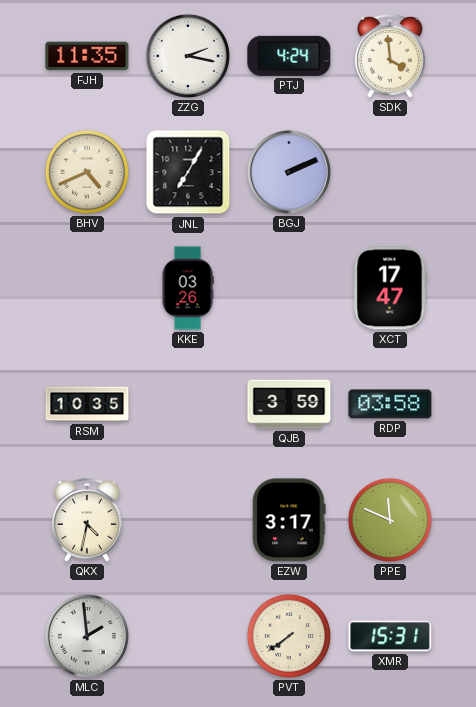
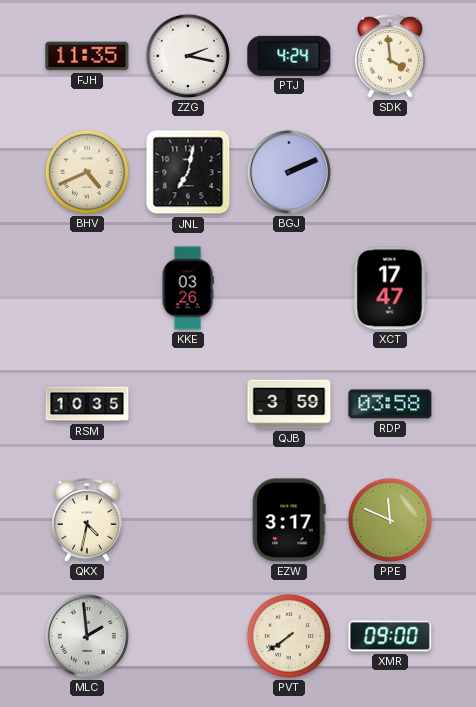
JNL: 7:05 -> 7:02
XMR: 15:31 -> 09:00
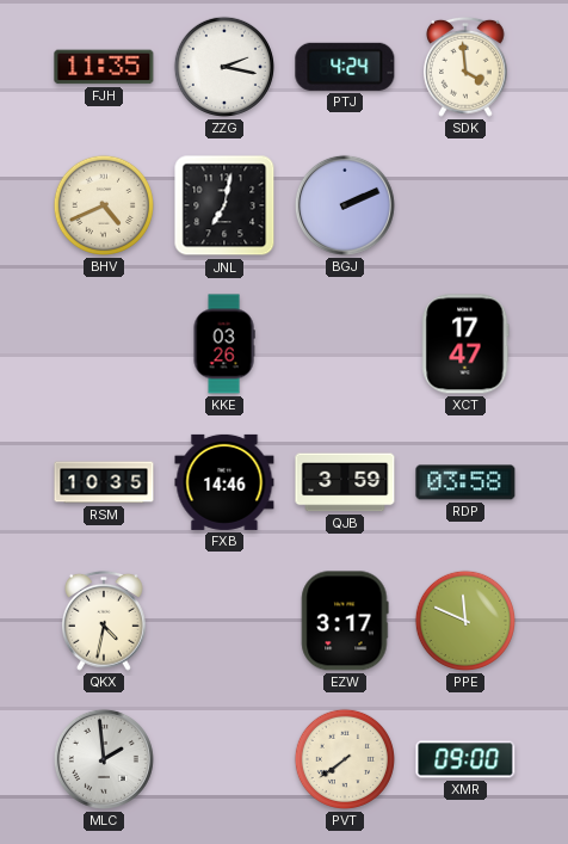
FXB: none -> 14:46
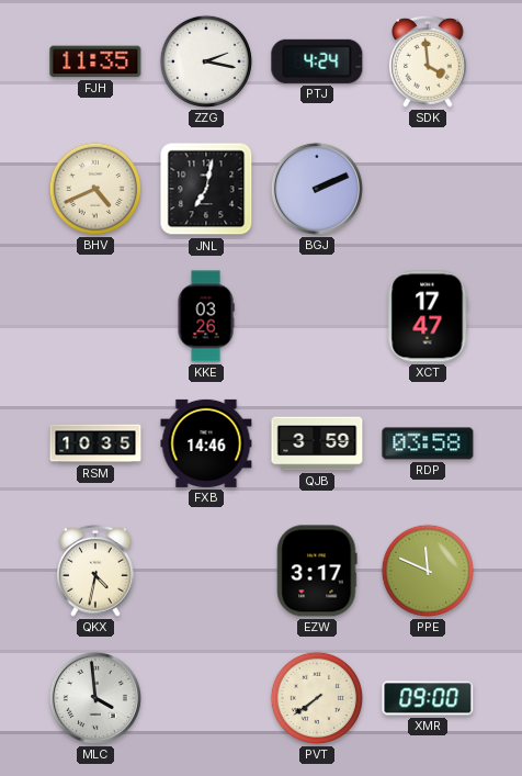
MLC: 1:59 -> 3:59
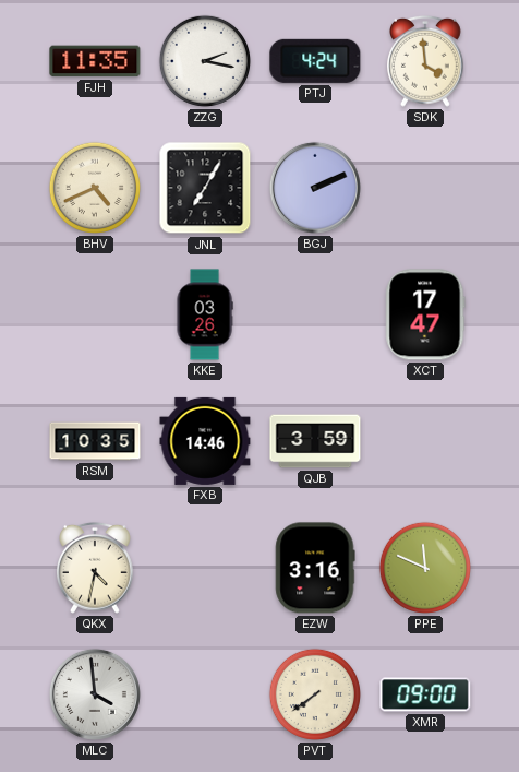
JNL: 7:02 -> 7:05
RDP: 03:58 -> none
EZW: 3:17 -> 3:16
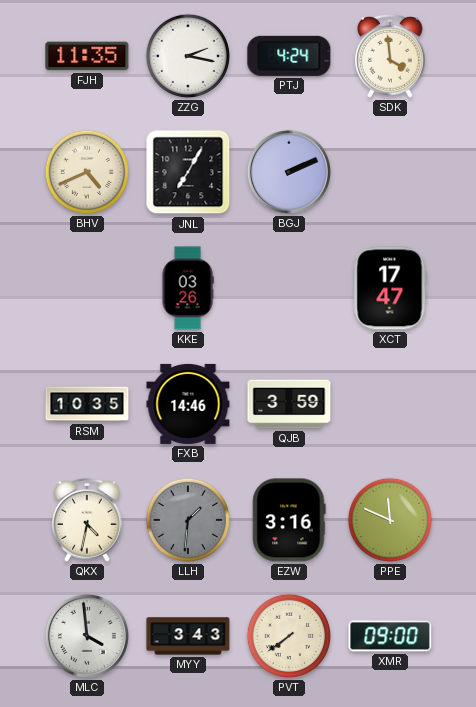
LLH: none -> 1:31
MYY: none -> 3:43
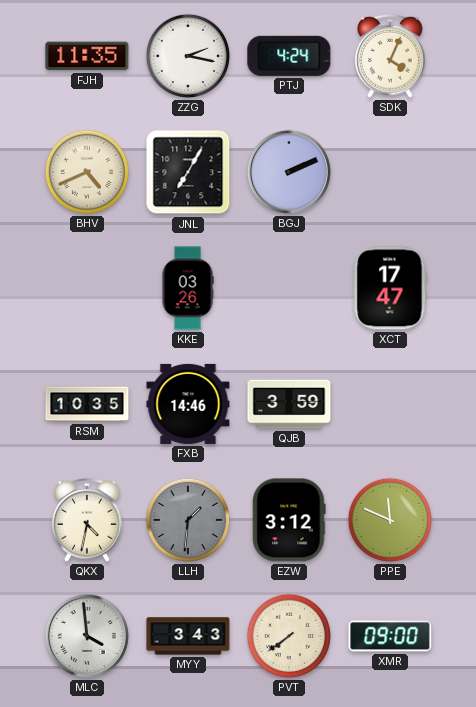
SDK: 3:59 -> 4:04
EZW: 3:16 -> 3:12
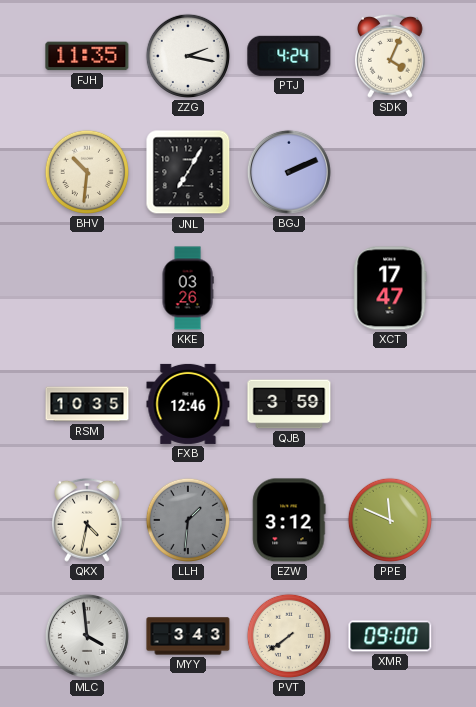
BHV: 4:41 -> 10:31
FXB: 14:46 -> 12:46
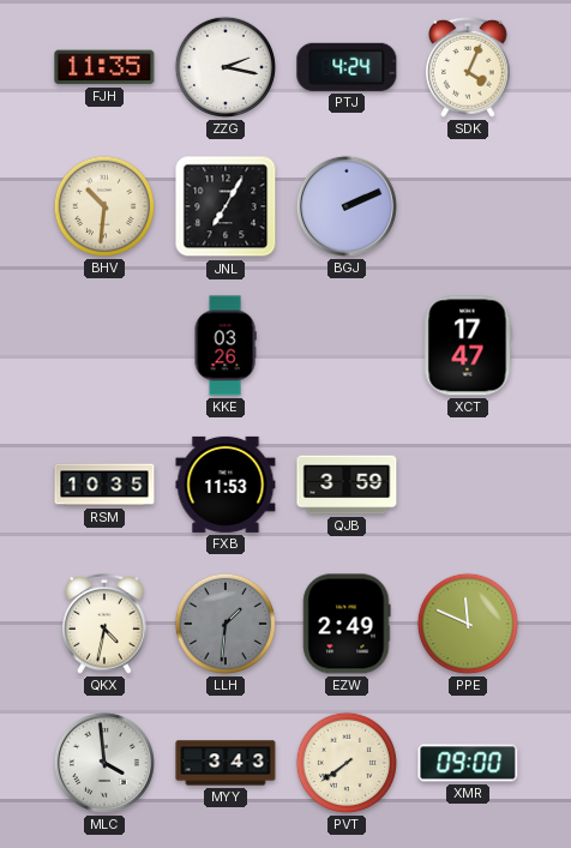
FXB: 12:46 -> 11:53
EZW: 3:12 -> 2:49
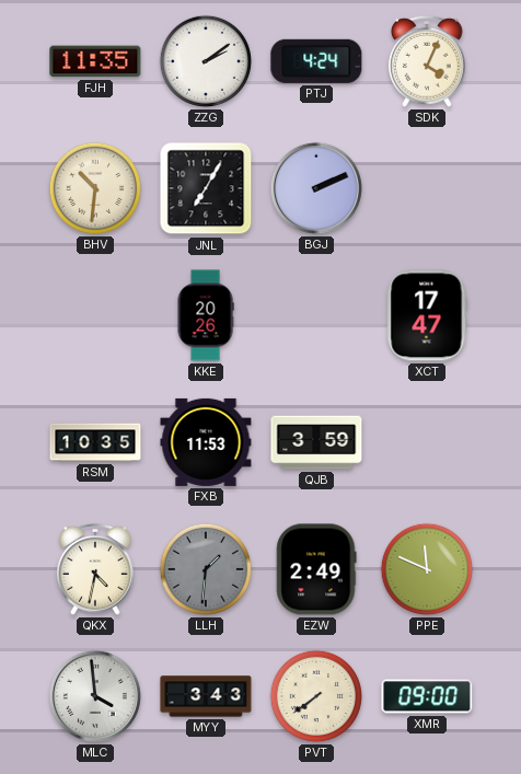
ZZG: 2:17 -> 2:09
KKE: 03:26 -> 20:26
